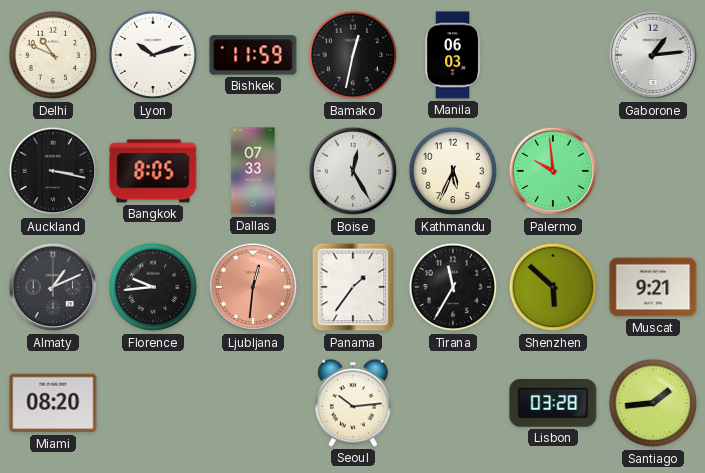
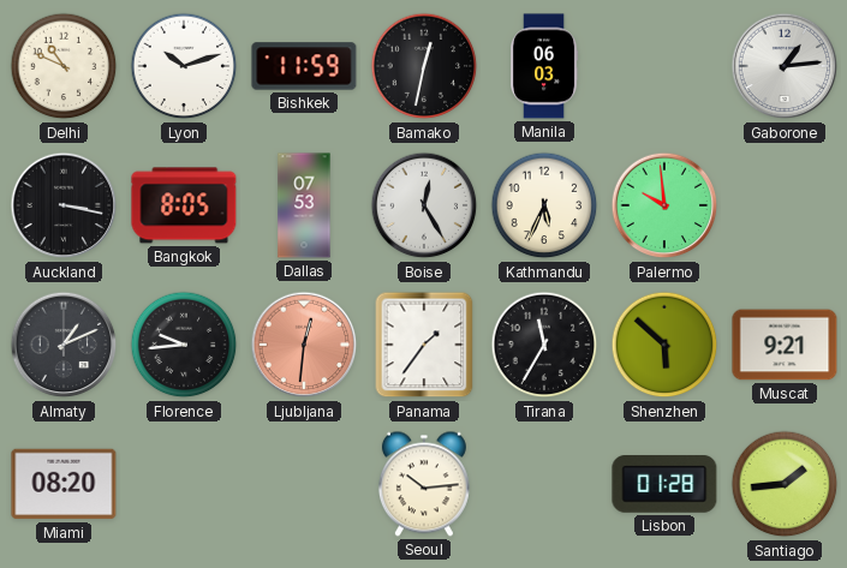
Dallas: 07:33 -> 07:53
Lisbon: 03:28 -> 01:28
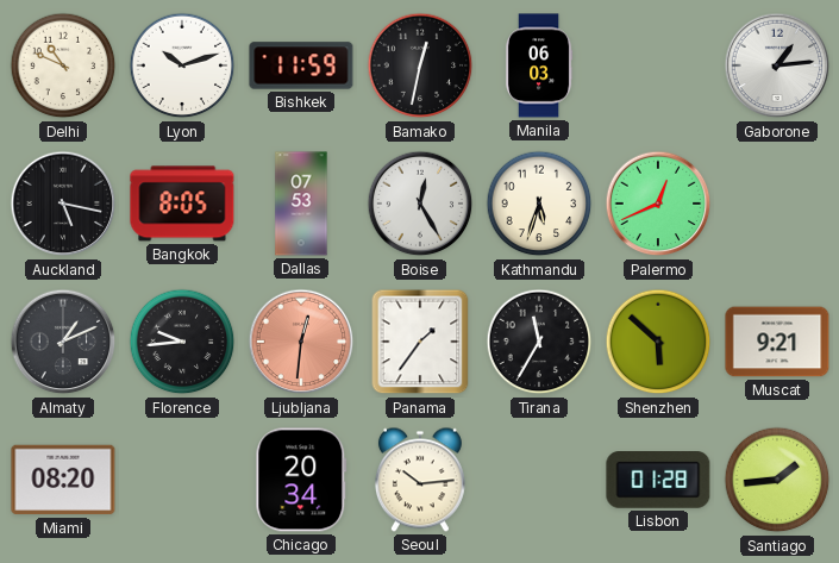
Auckland: 3:17 -> 5:17
Kathmandu: 5:34 -> 5:33
Palermo: 9:59 -> 12:41
Chicago: none -> 20:34
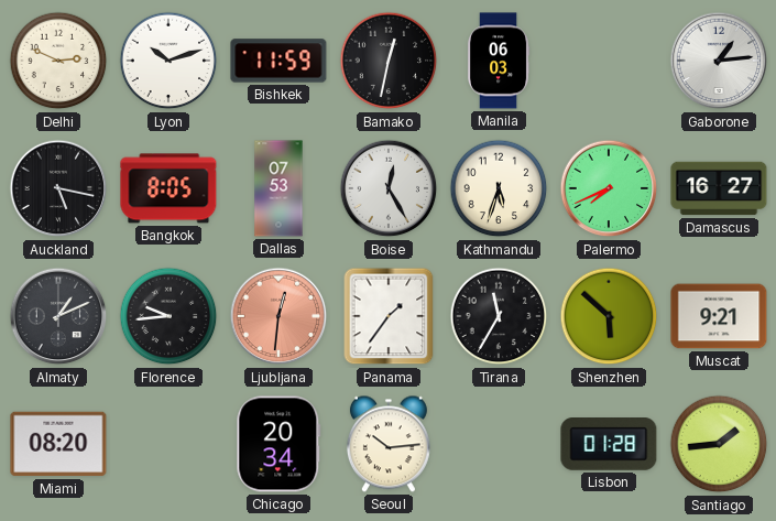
Delhi: 10:49 -> 2:49
Palermo: 12:41 -> 7:41
Damascus: none -> 16:27
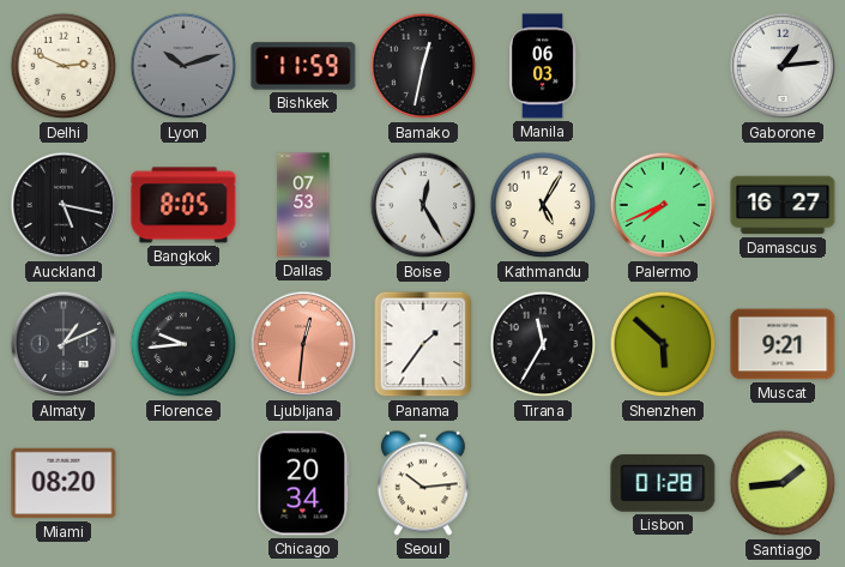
Lyon dial: white -> grey
Kathmandu: 5:33 -> 5:05
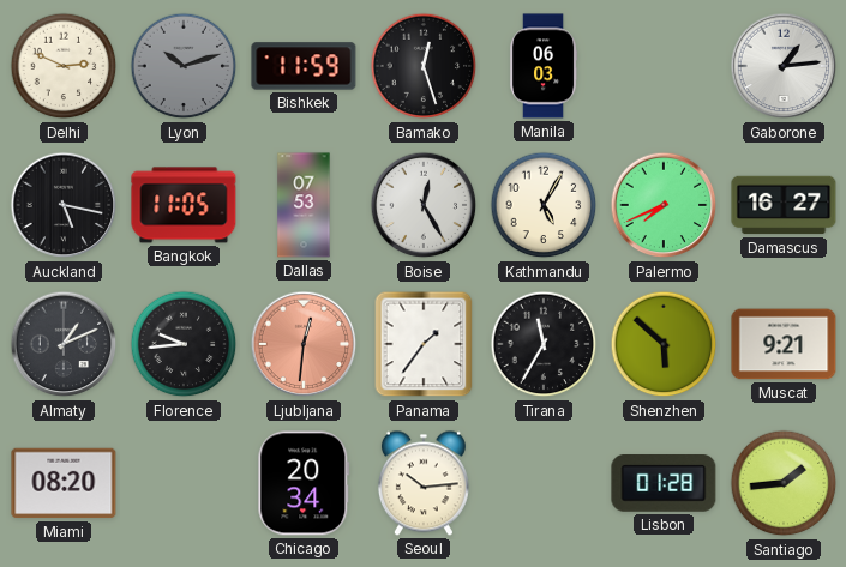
Bamako: 12:32 -> 12:27
Bangkok: 8:05 -> 11:05
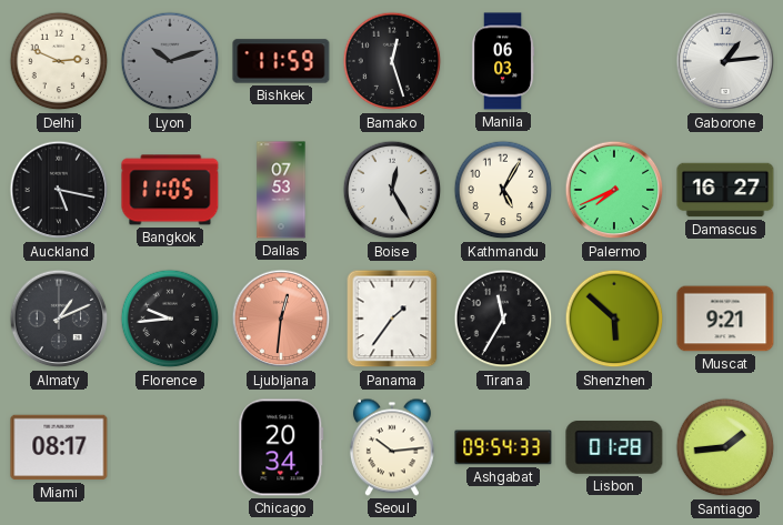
Miami: 08:20 -> 08:17
Ashgabat: none -> 09:54
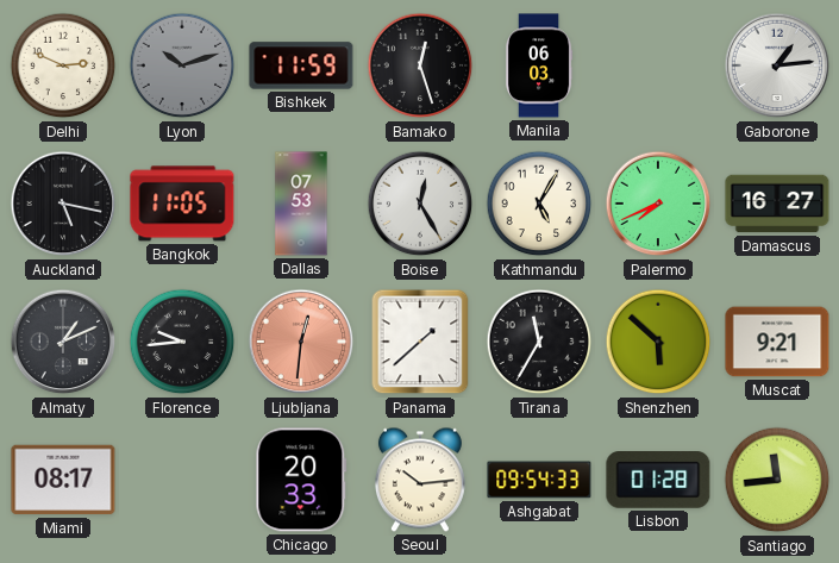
Panama: 1:36 -> 1:38
Chicago: 20:34 -> 20:33
Santiago: 1:44 -> 11:44
